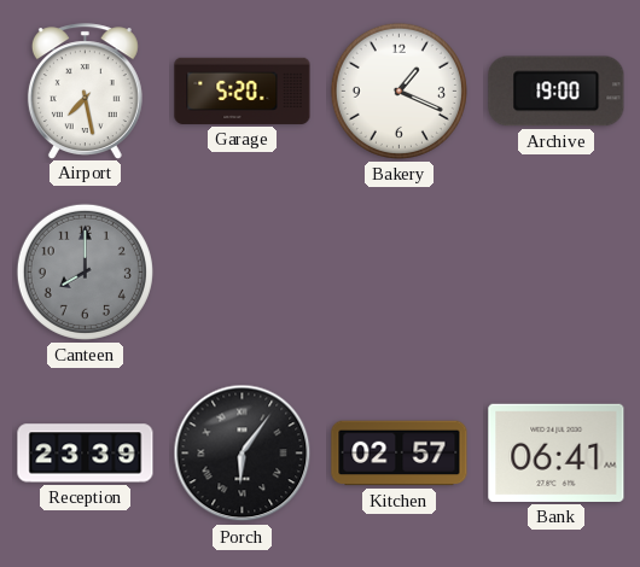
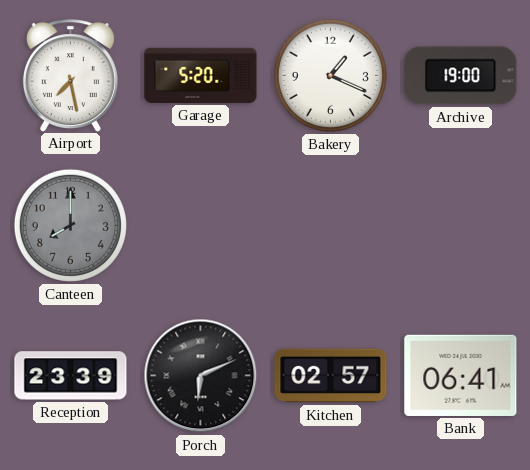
Porch: 6:06 -> 6:11
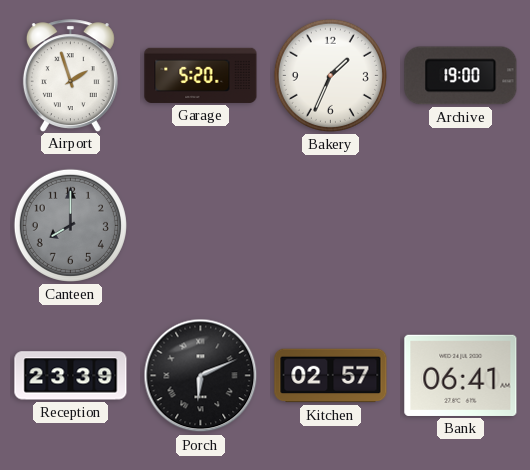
Airport: 7:28 -> 1:57
Bakery: 1:19 -> 1:34
